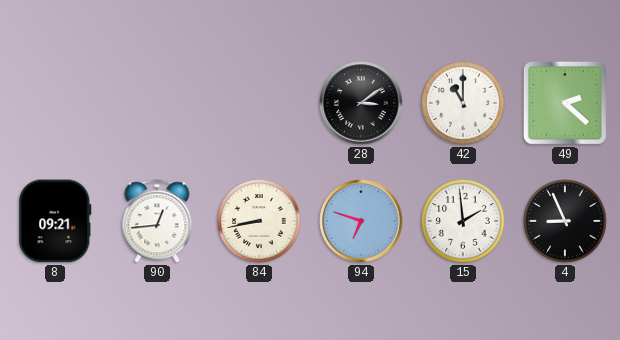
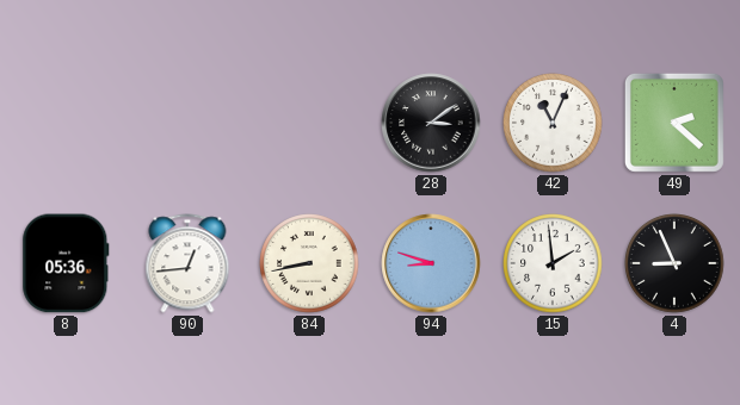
42: 11:00 -> 11:04
8: 09:21 -> 05:36
94: 6:48 -> 8:48
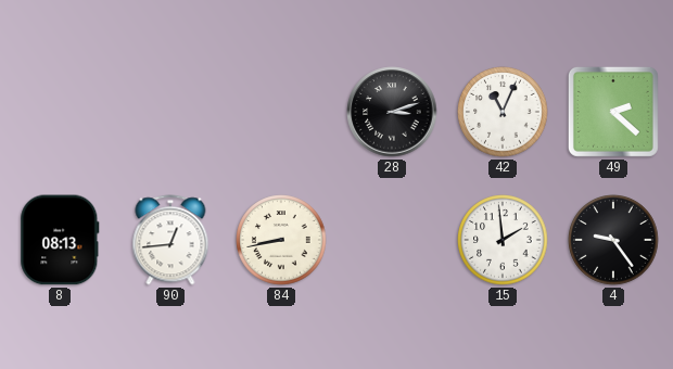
28: 3:09 -> 3:12
8: 05:36 -> 08:13
94: 8:48 -> none
4: 8:56 -> 9:24
